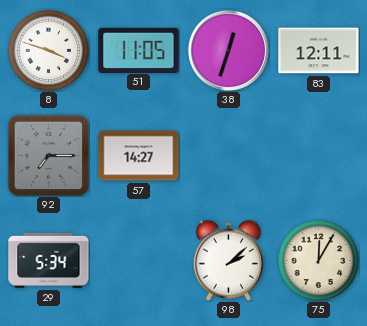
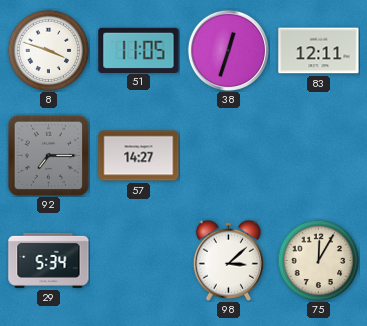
98: 2:08 -> 3:08
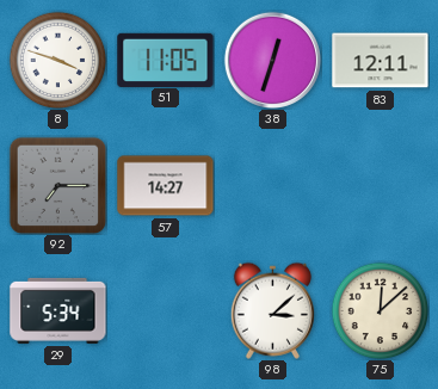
75: 12:05 -> 12:08
